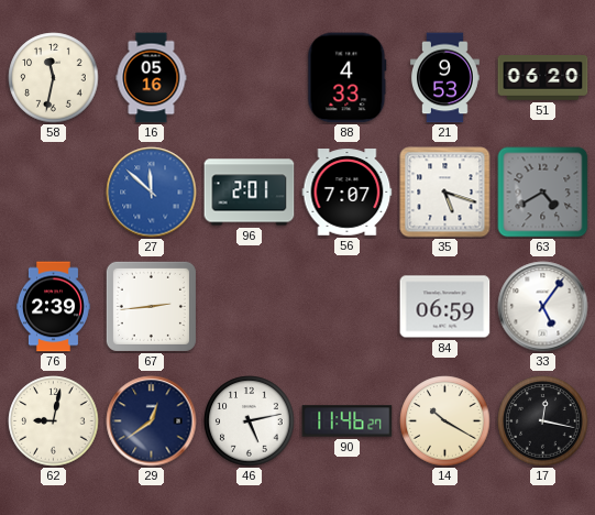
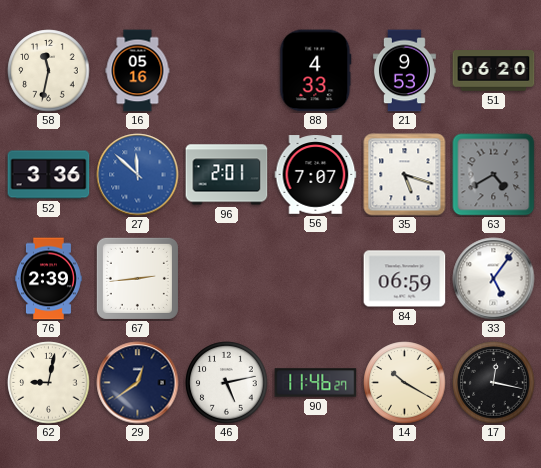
52: none -> 3:36
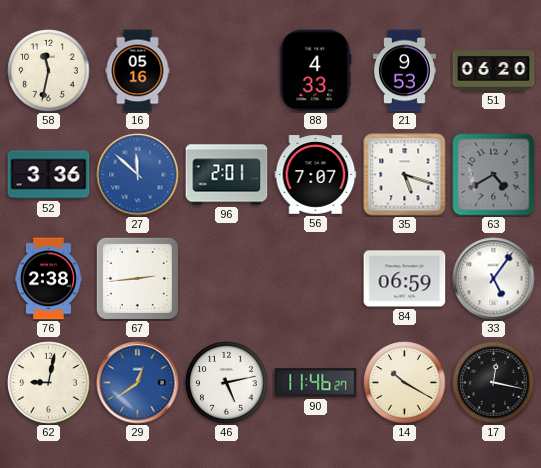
76: 2:39 -> 2:38
29 dial: navy -> blue
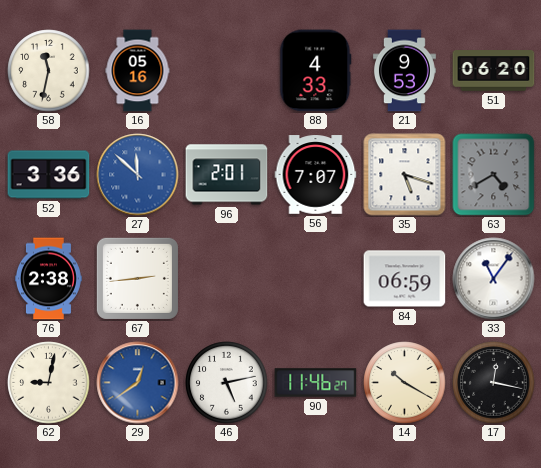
33: 5:06 -> 11:06
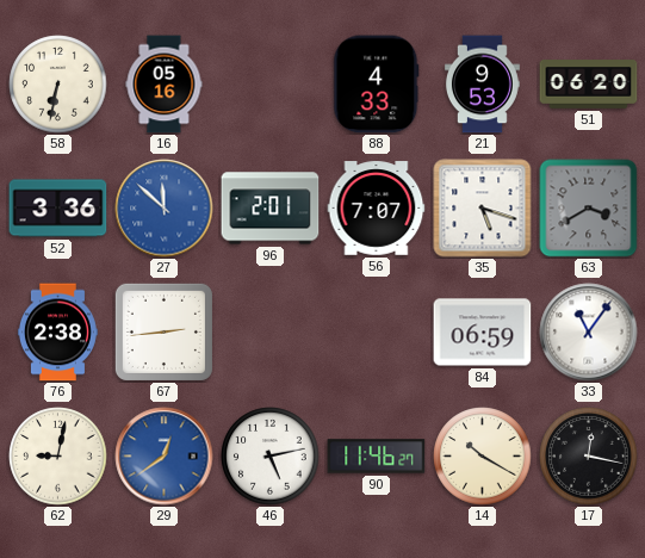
58: 11:32 -> 6:32
63: 4:40 -> 3:40
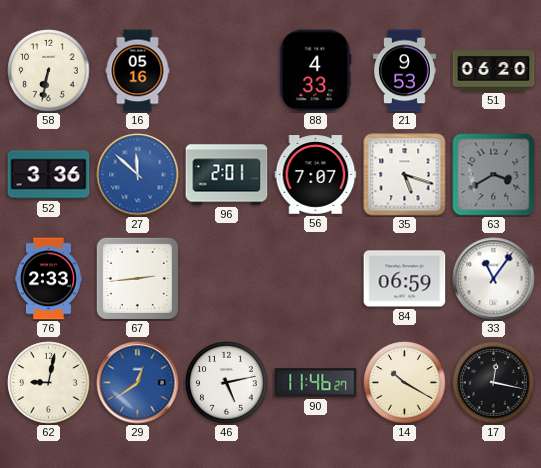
76: 2:38 -> 2:33
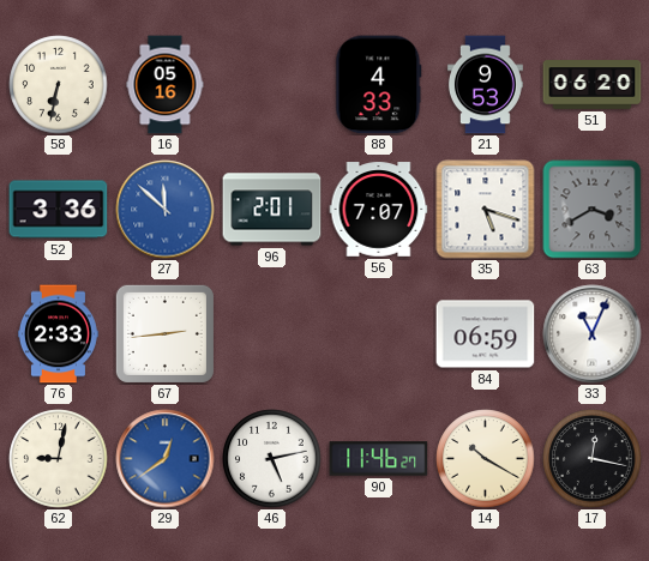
33: 11:06 -> 11:04
